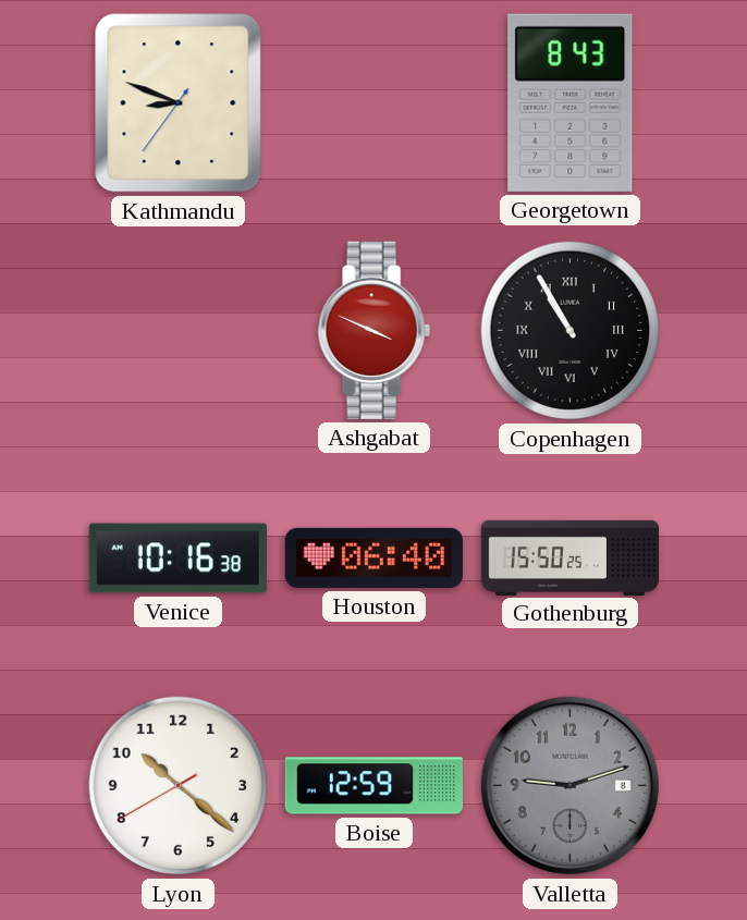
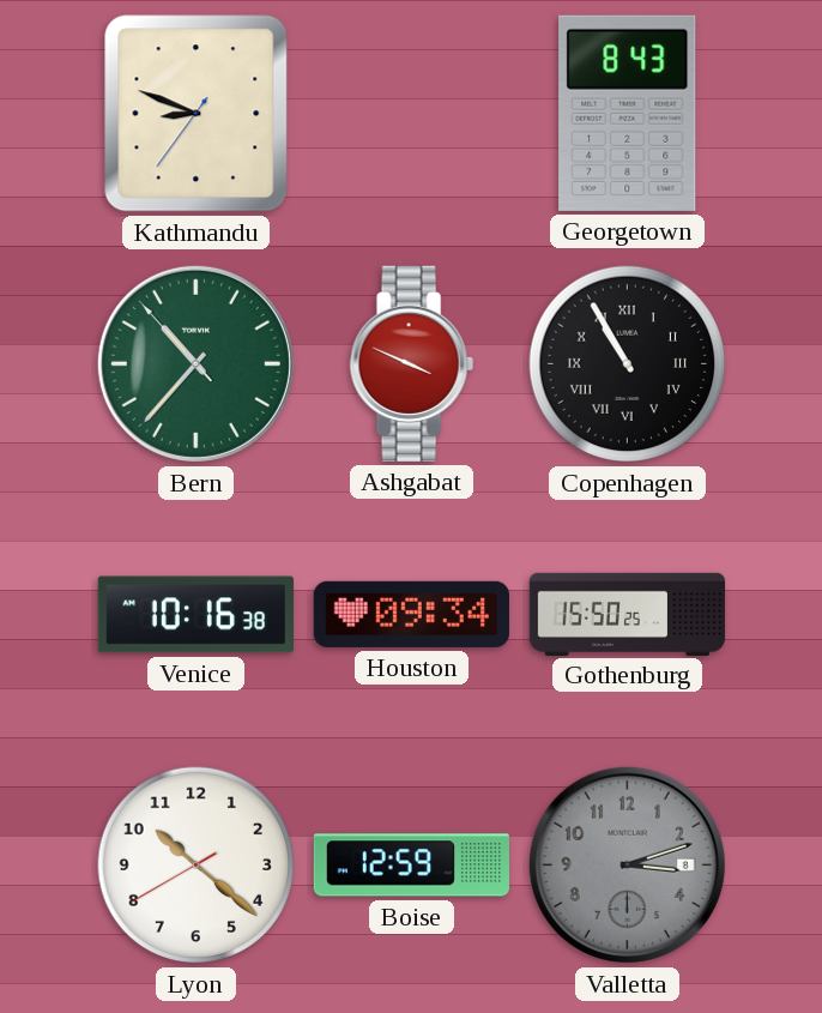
Bern: none -> 10:36
Houston: 06:40 -> 09:34
Valletta: 9:12 -> 3:12
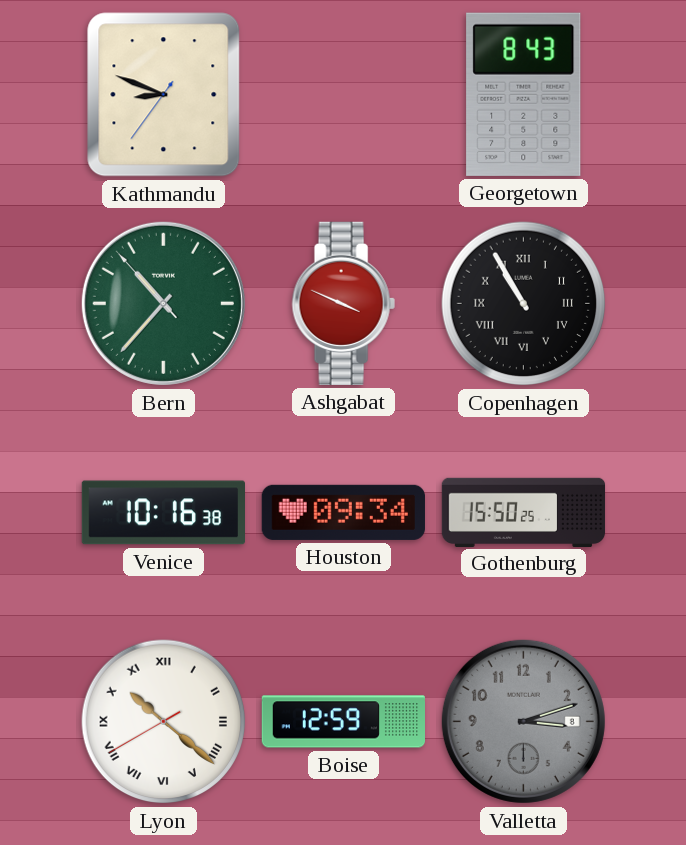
Lyon numerals: Arabic -> Roman
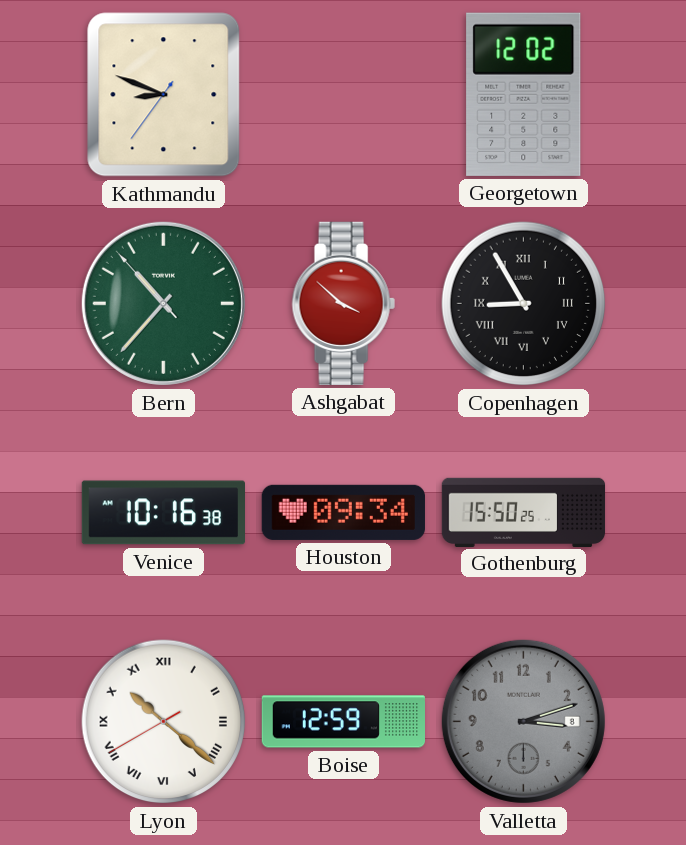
Georgetown: 8:43 -> 12:02
Ashgabat: 3:49 -> 3:52
Copenhagen: 10:55 -> 8:55
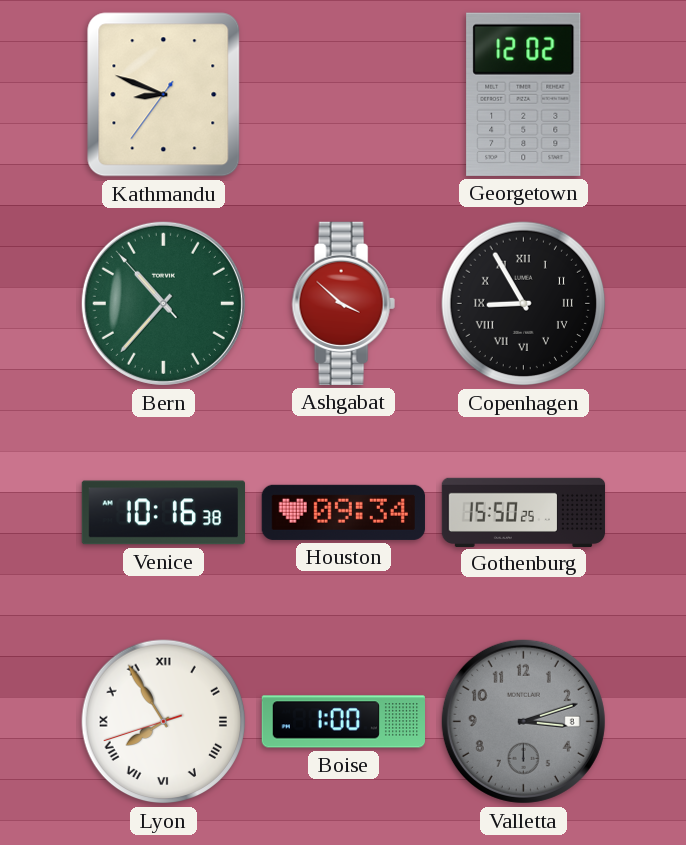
Lyon: 10:21 -> 7:54
Boise: 12:59 -> 1:00
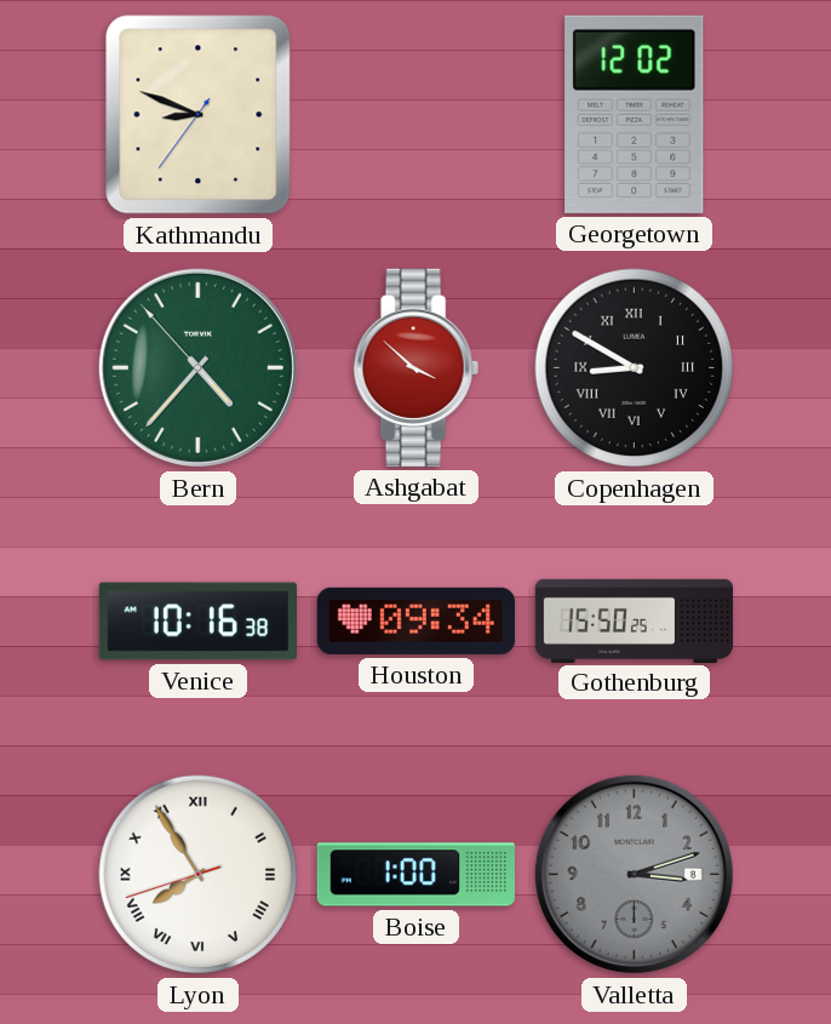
Bern: 10:36 -> 4:36
Copenhagen: 8:55 -> 8:50
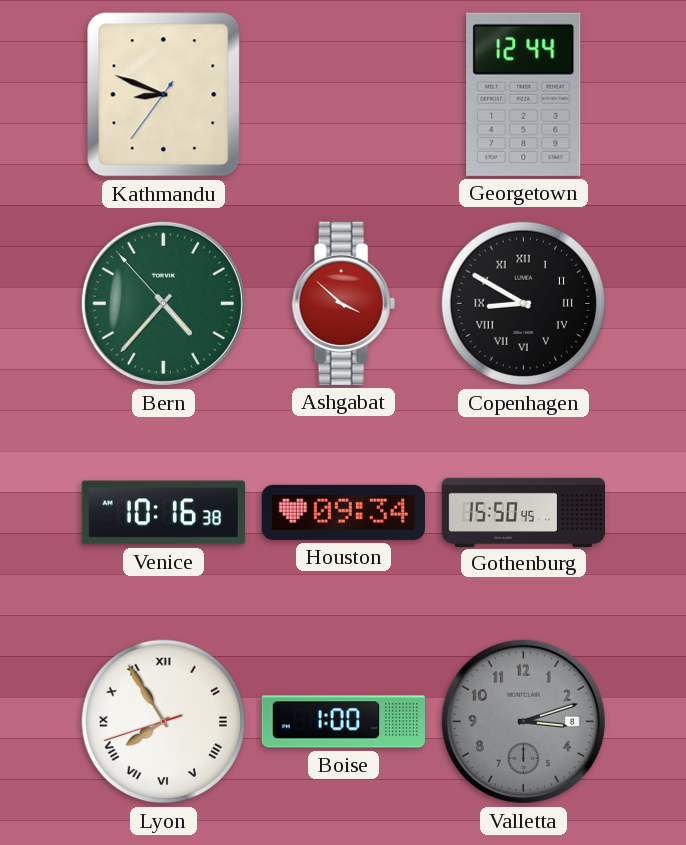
Georgetown: 12:02 -> 12:44
Gothenburg: 15:50:25 -> 15:50:45
